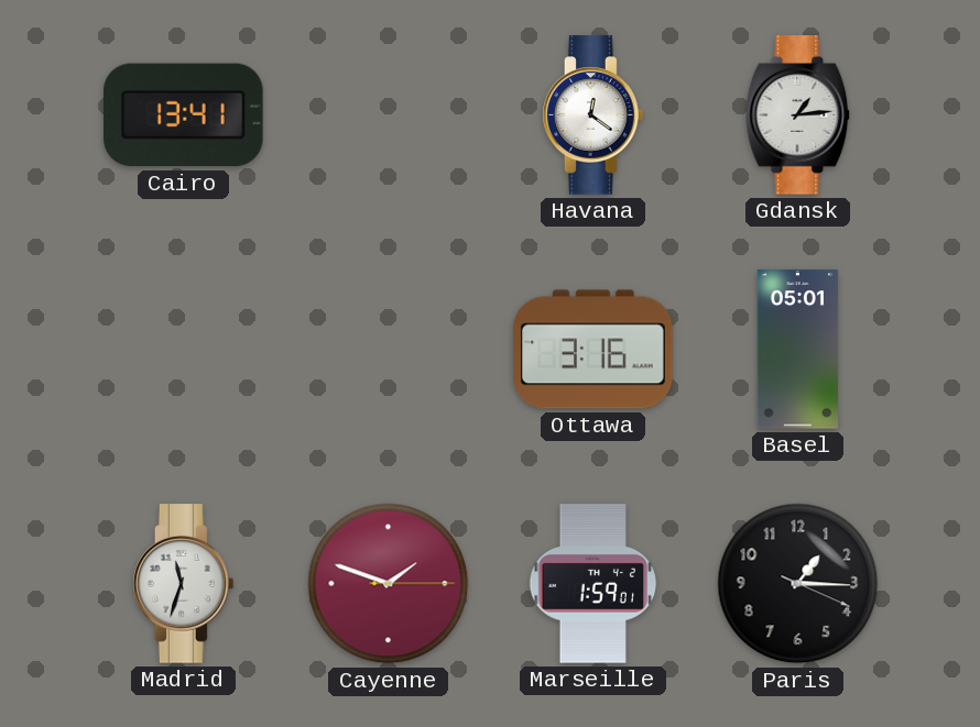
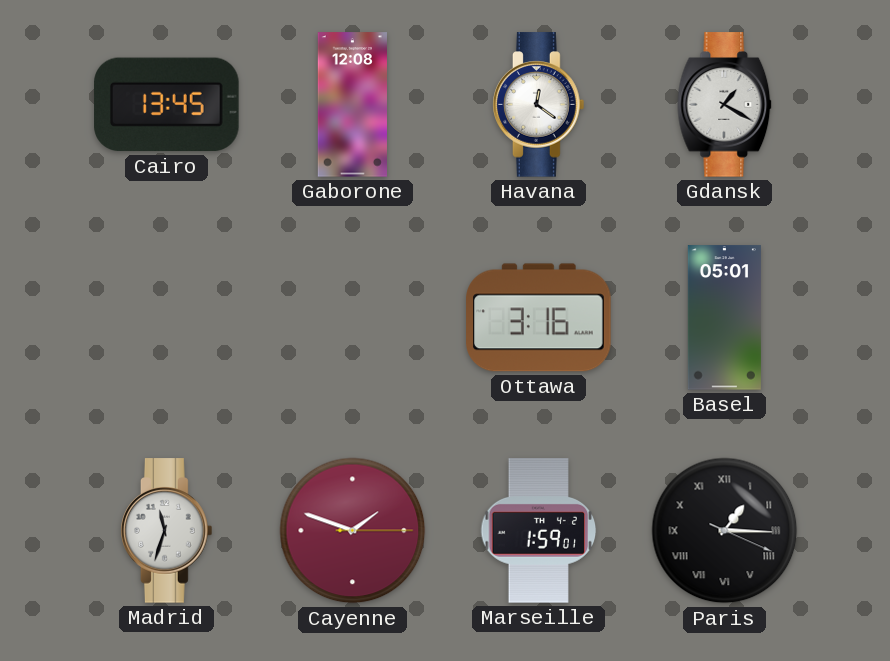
Cairo: 13:41 -> 13:45
Gaborone: none -> 12:08
Gdansk: 1:14 -> 1:20
Paris numerals: Arabic -> Roman
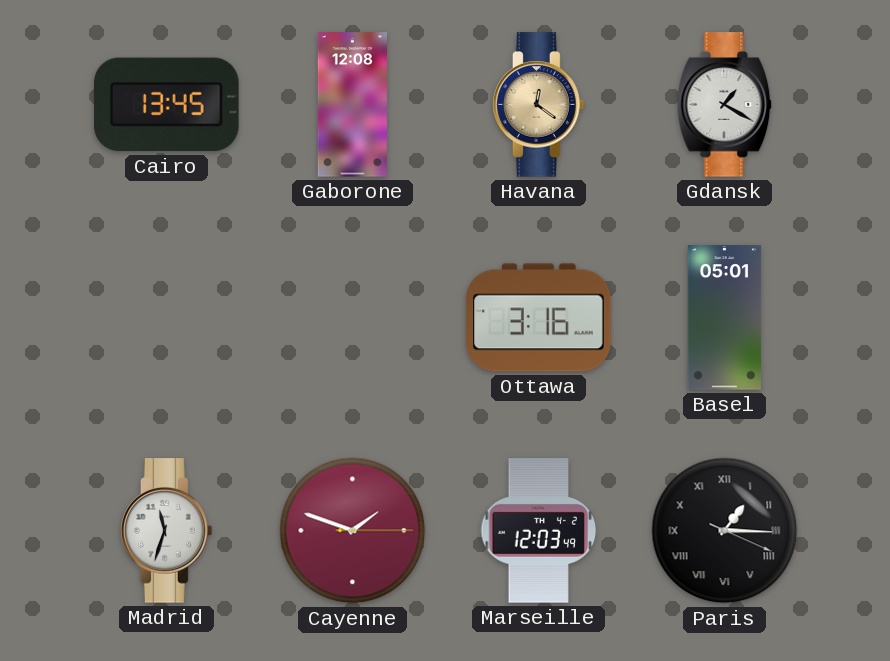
Havana dial: white -> champagne
Marseille: 1:59 -> 12:03
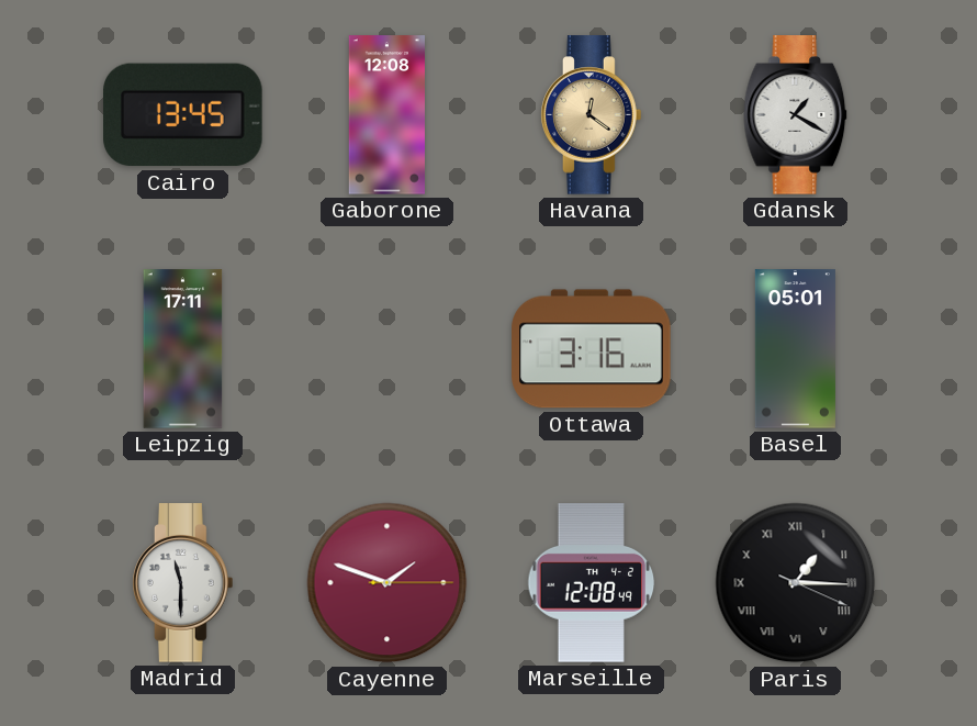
Leipzig: none -> 17:11
Madrid: 11:33 -> 11:30
Marseille: 12:03 -> 12:08
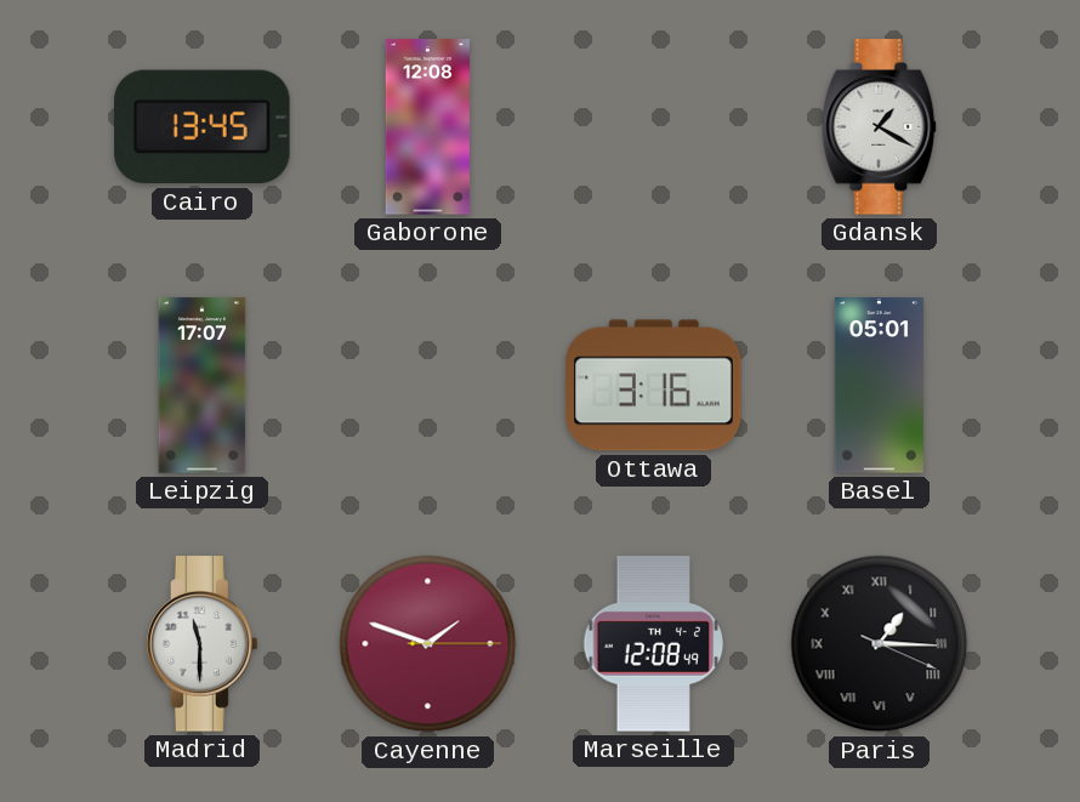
Havana: 12:21 -> none
Leipzig: 17:11 -> 17:07
